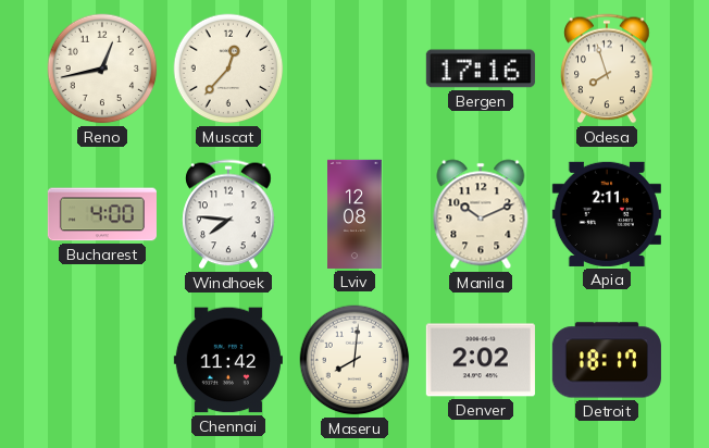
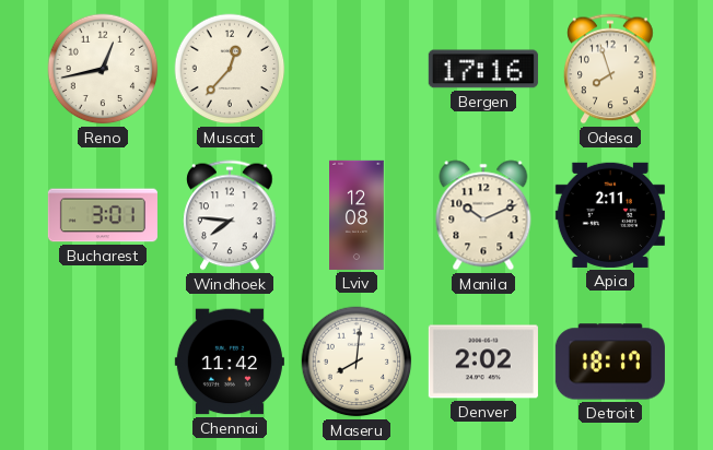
Bucharest: 4:00 -> 3:01
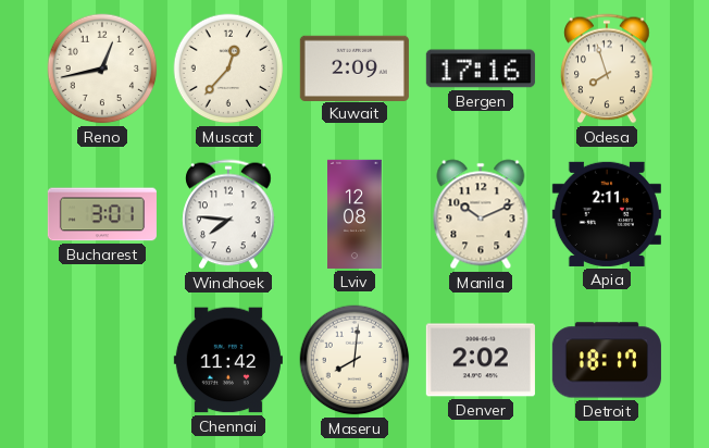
Kuwait: none -> 2:09
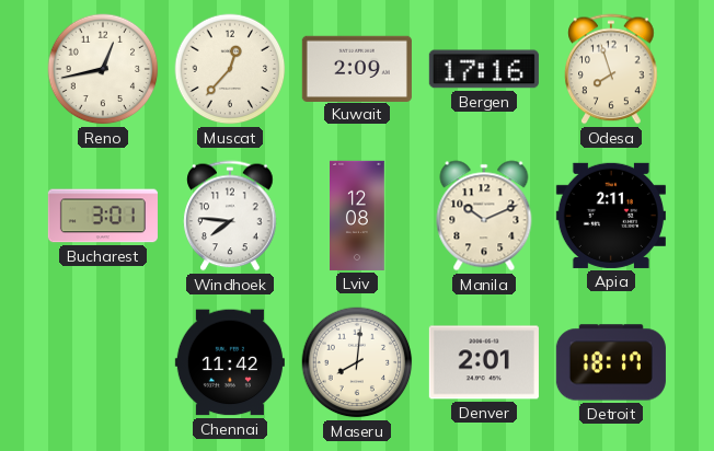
Denver: 2:02 -> 2:01
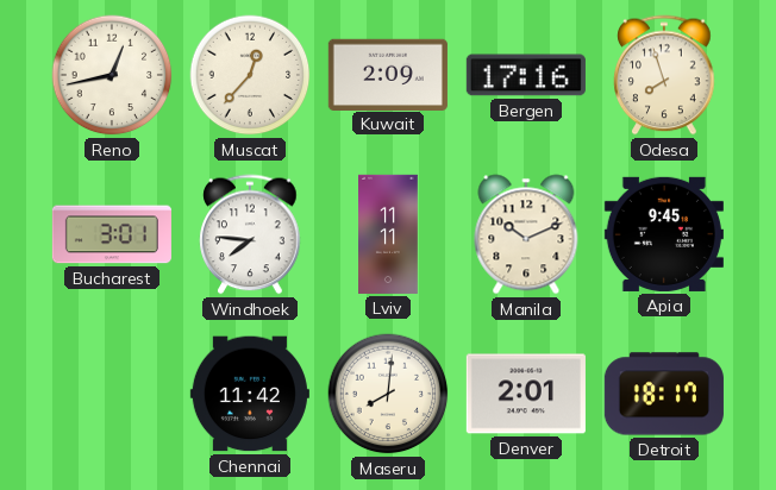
Lviv: 12:08 -> 11:11
Apia: 2:11 -> 9:45
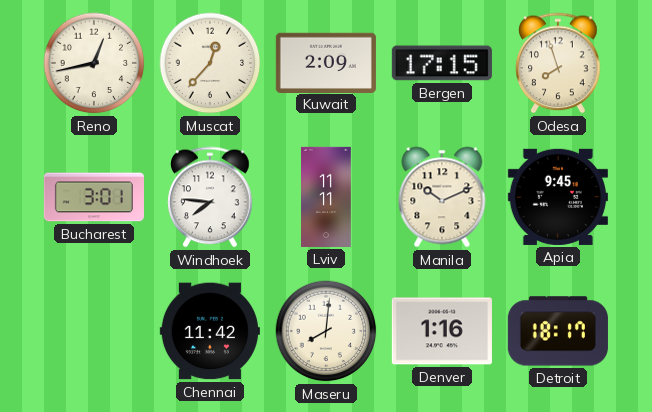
Bergen: 17:16 -> 17:15
Denver: 2:01 -> 1:16
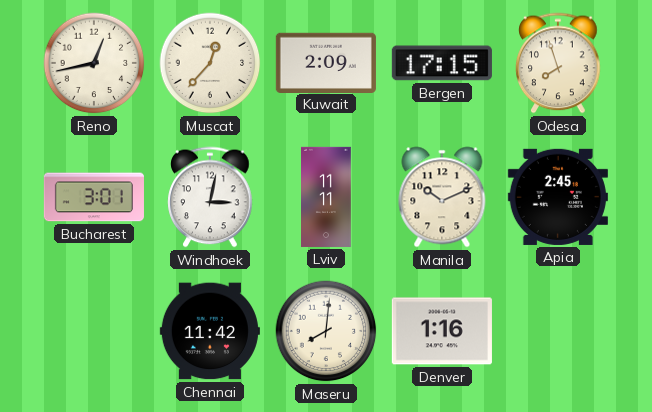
Windhoek: 7:46 -> 3:02
Apia: 9:45 -> 2:45
Detroit: 18:17 -> none
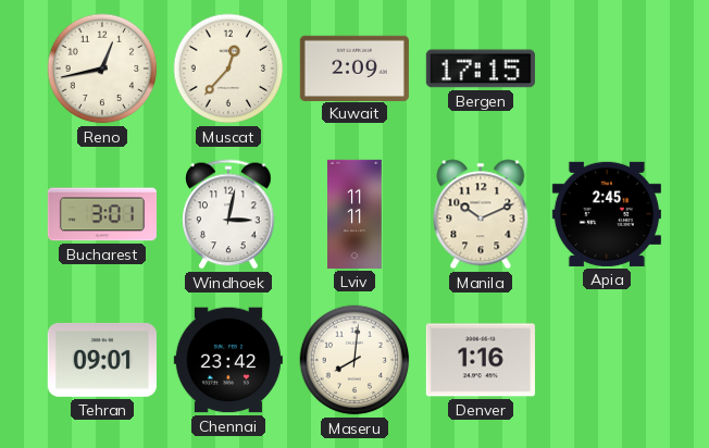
Odesa: 7:57 -> none
Tehran: none -> 09:01
Chennai: 11:42 -> 23:42
